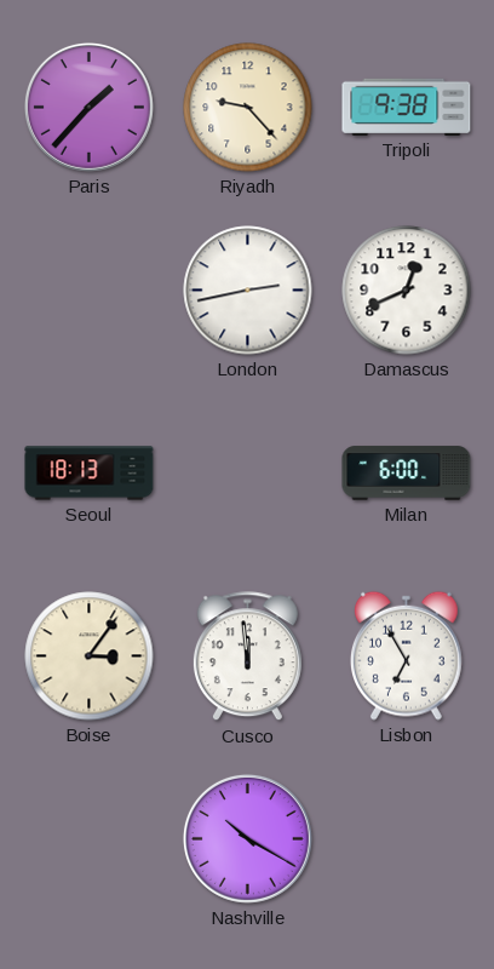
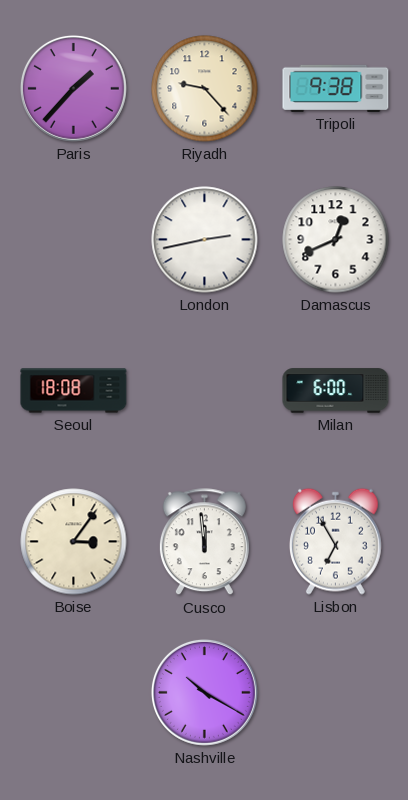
Seoul: 18:13 -> 18:08
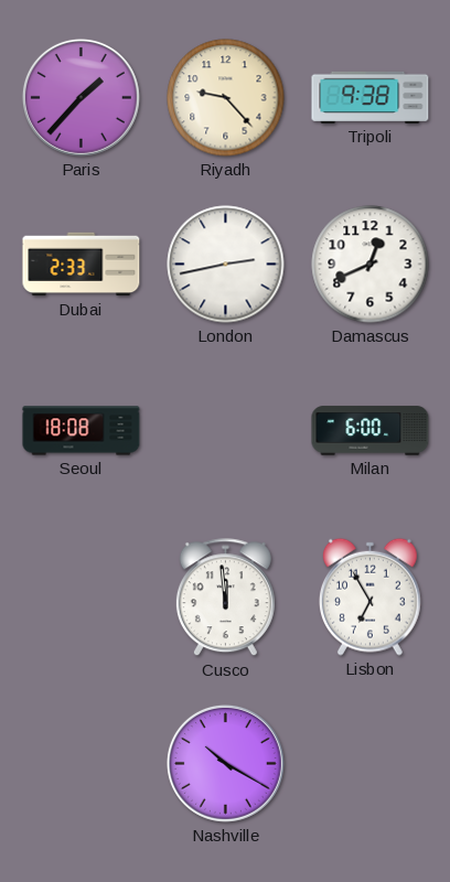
Dubai: none -> 2:33
Boise: 3:06 -> none
